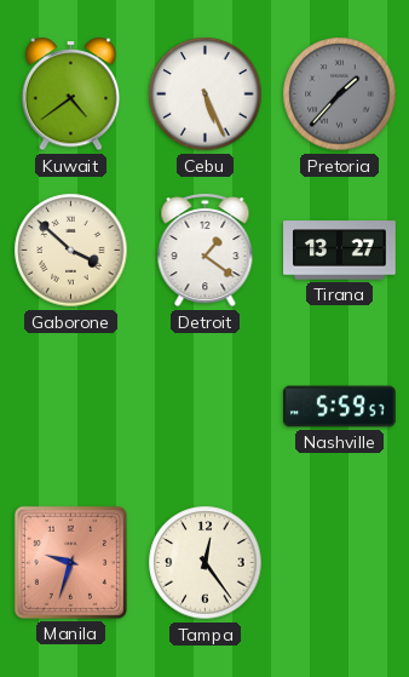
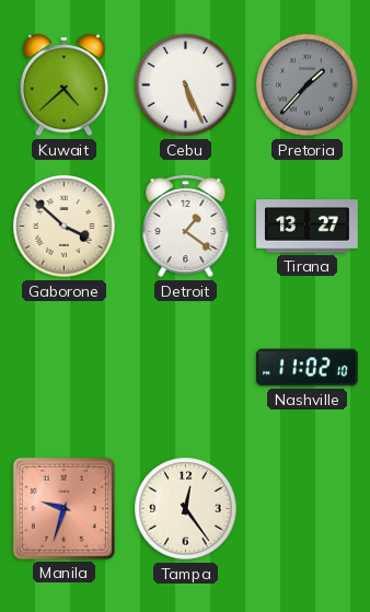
Kuwait: 4:39 -> 4:38
Nashville: 5:59 -> 11:02
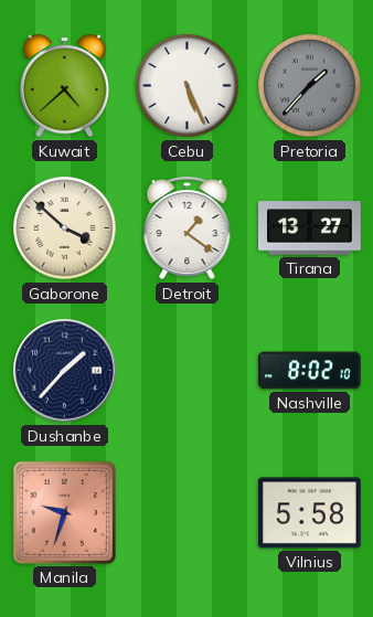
Dushanbe: none -> 1:37
Nashville: 11:02 -> 8:02
Tampa: 12:24 -> none
Vilnius: none -> 5:58
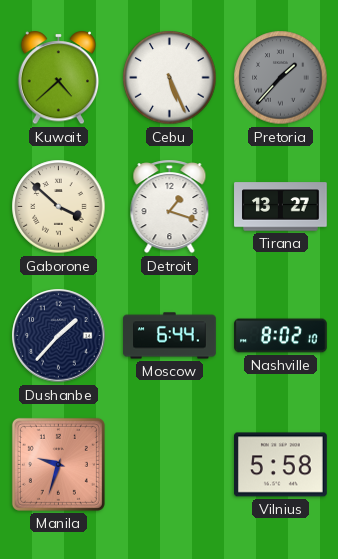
Detroit: 1:21 -> 1:18
Moscow: none -> 6:44
